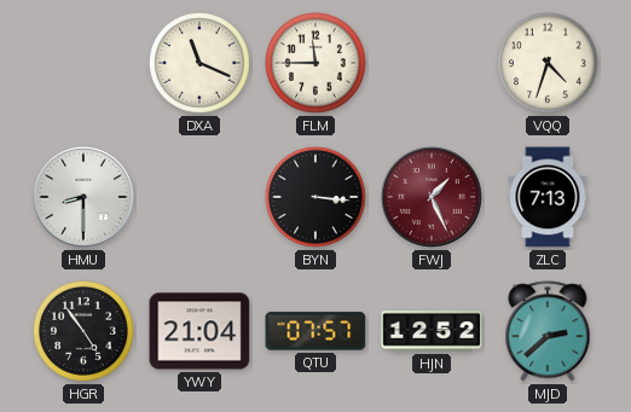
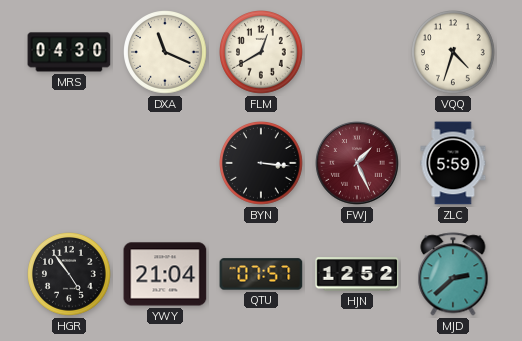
MRS: none -> 04:30
FLM: 11:45 -> 12:40
HMU: 8:30 -> none
ZLC: 7:13 -> 5:59
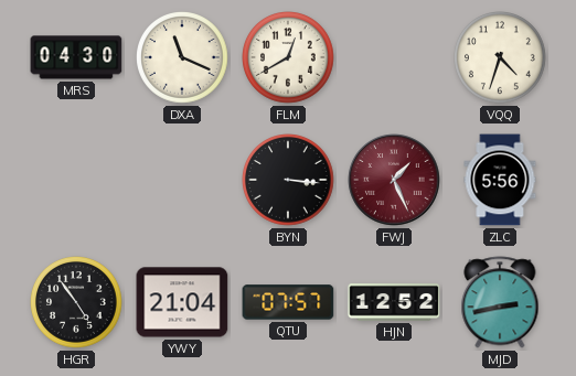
ZLC: 5:59 -> 5:56
MJD: 2:38 -> 2:43
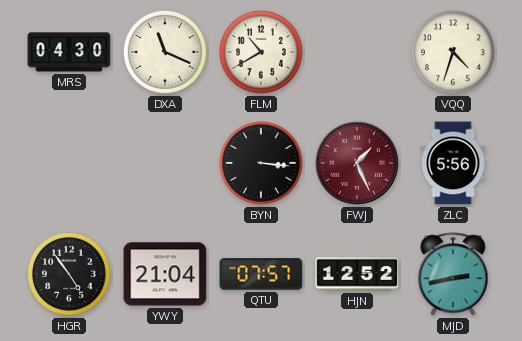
FLM: 12:40 -> 10:40
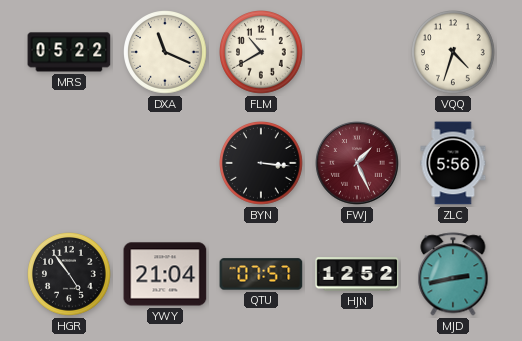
MRS: 04:30 -> 05:22
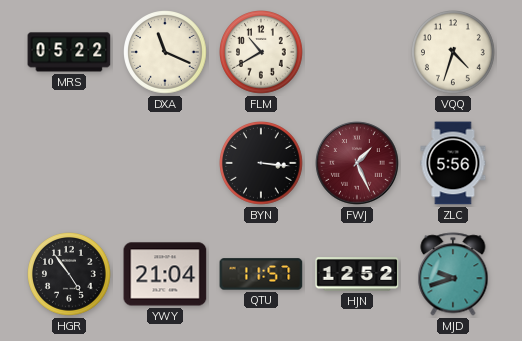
QTU: 07:57 -> 11:57
MJD: 2:43 -> 9:42
